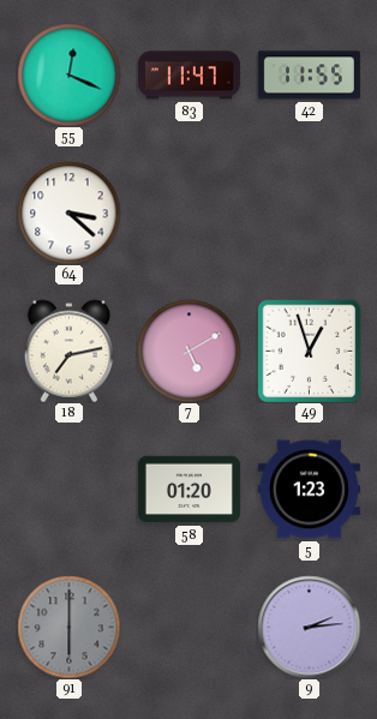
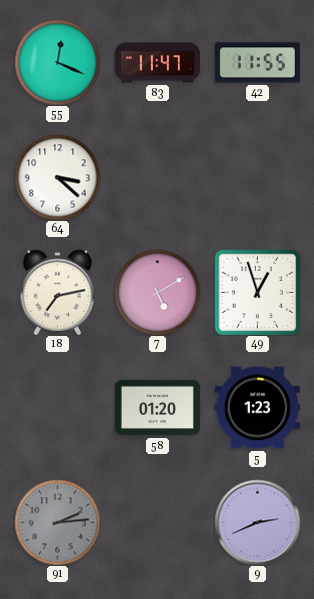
91: 6:00 -> 2:14
9: 2:14 -> 2:41
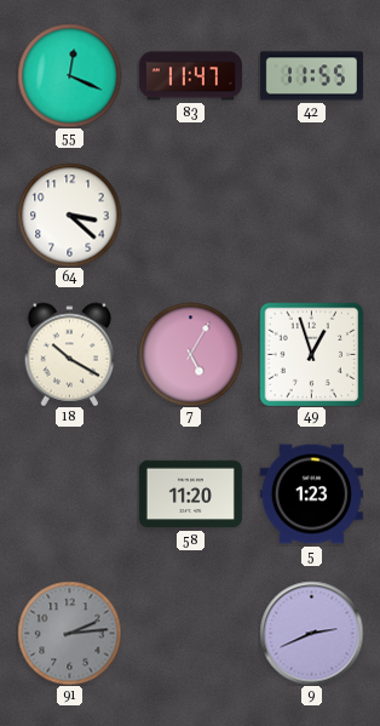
18: 7:13 -> 10:20
7: 5:10 -> 5:05
58: 01:20 -> 11:20
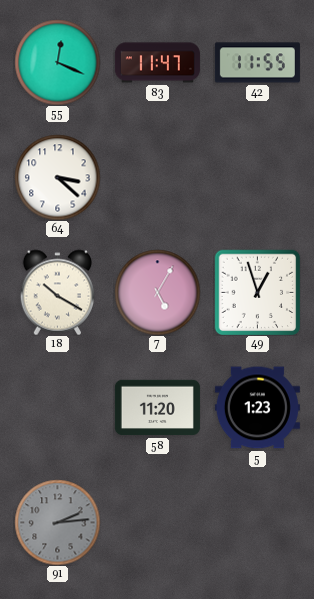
9: 2:41 -> none
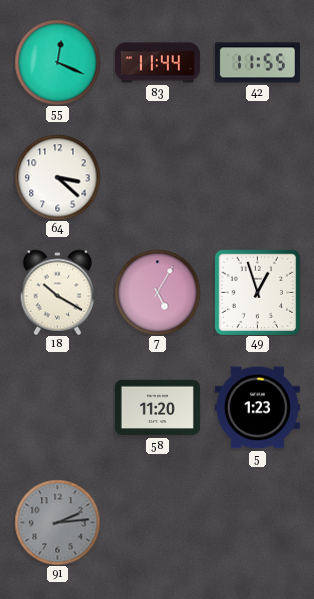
83: 11:47 -> 11:44
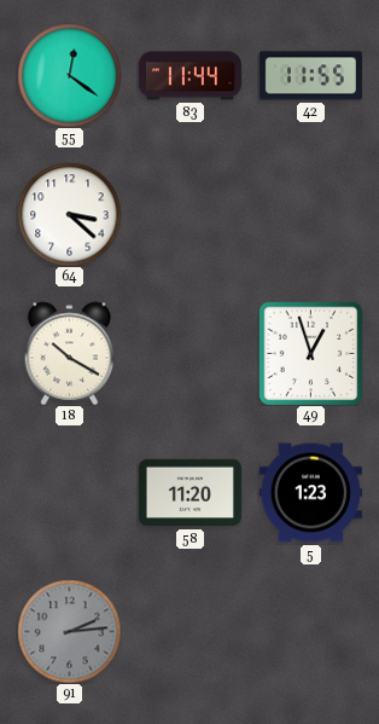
55: 12:19 -> 12:21
7: 5:05 -> none
